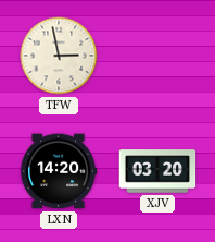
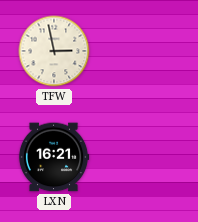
LXN: 14:20 -> 16:21
XJV: 03:20 -> none
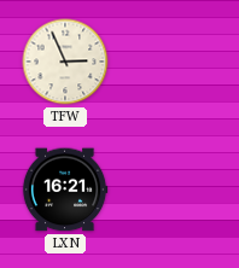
TFW: 2:58 -> 2:56
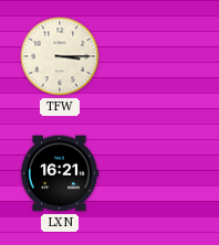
TFW: 2:56 -> 3:15
